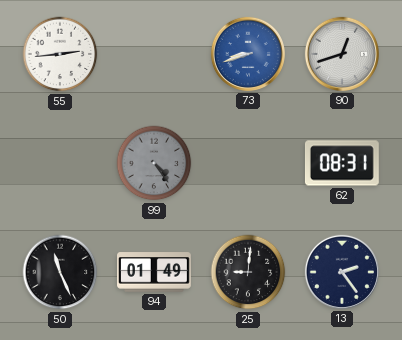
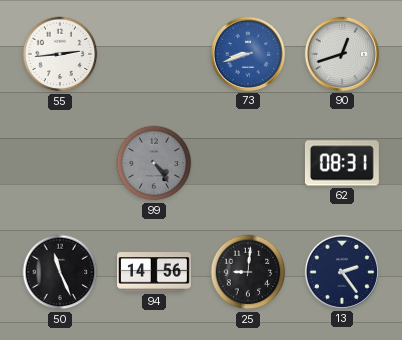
94: 01:49 -> 14:56
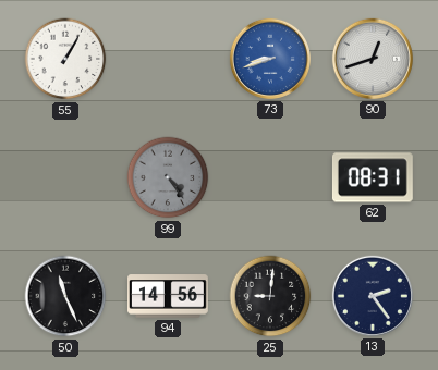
55: 2:44 -> 1:05
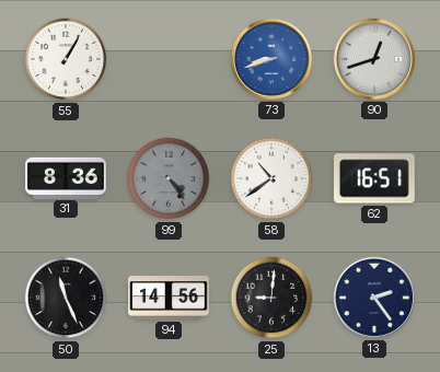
31: none -> 8:36
58: none -> 10:39
62: 08:31 -> 16:51
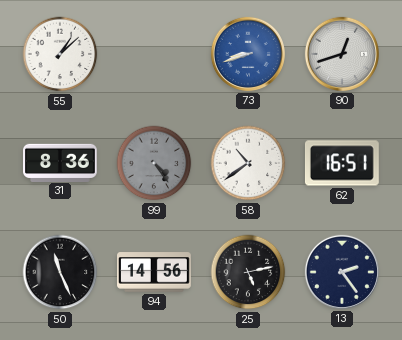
55: 1:05 -> 1:08
25: 9:01 -> 5:13
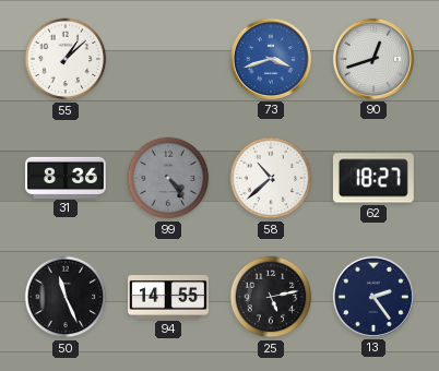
73: 8:42 -> 3:42
58: 10:39 -> 10:38
62: 16:51 -> 18:27
94: 14:56 -> 14:55
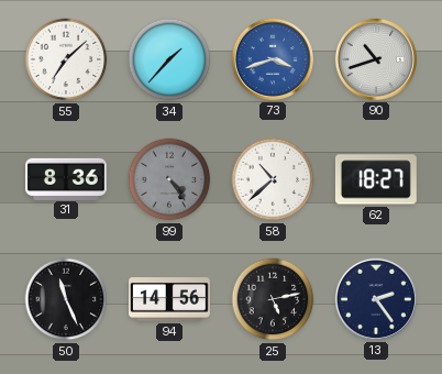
55: 1:08 -> 7:08
34: none -> 1:37
90: 12:42 -> 10:42
94: 14:55 -> 14:56
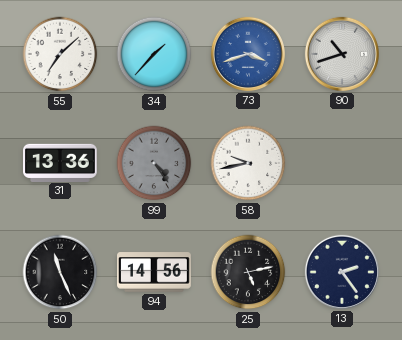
31: 8:36 -> 13:36
58: 10:38 -> 9:43
62: 18:27 -> none
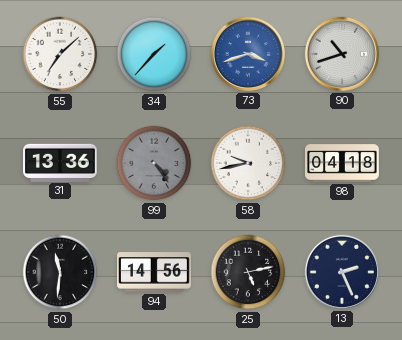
98: none -> 04:18
50: 11:26 -> 11:31
13: 2:24 -> 2:26
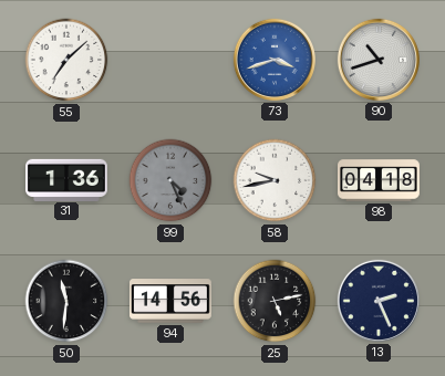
34: 1:37 -> none
31: 13:36 -> 1:36
99: 4:24 -> 4:26
